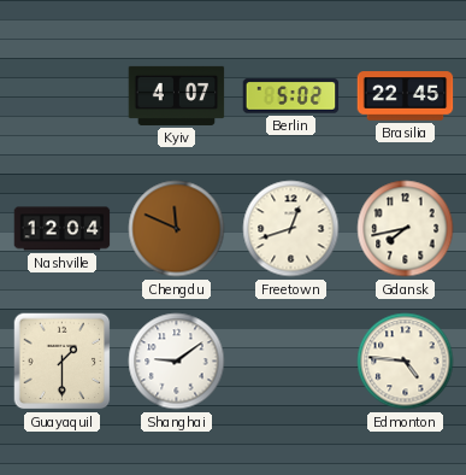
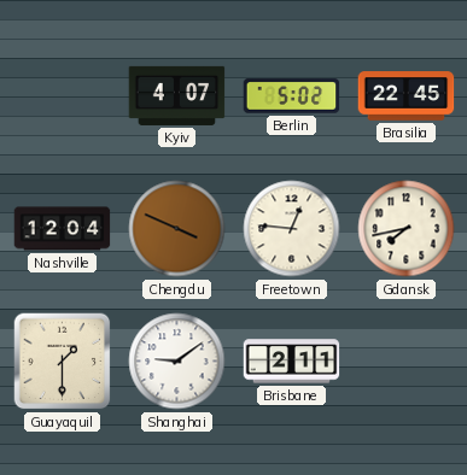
Chengdu: 11:49 -> 3:49
Freetown: 12:42 -> 12:46
Brisbane: none -> 2:11
Edmonton: 4:46 -> none
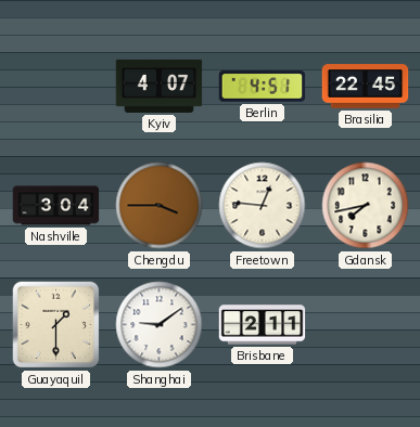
Berlin: 5:02 -> 4:51
Nashville: 12:04 -> 3:04
Chengdu: 3:49 -> 3:45
